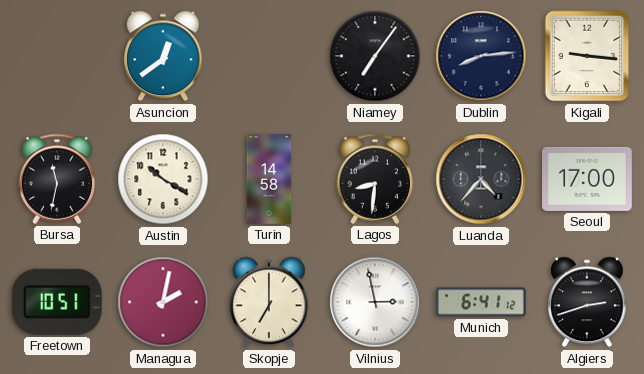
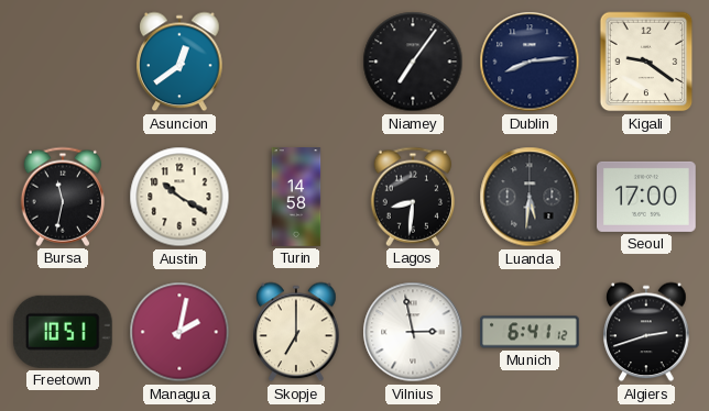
Kigali: 9:16 -> 9:21
Luanda: 4:37 -> 5:31
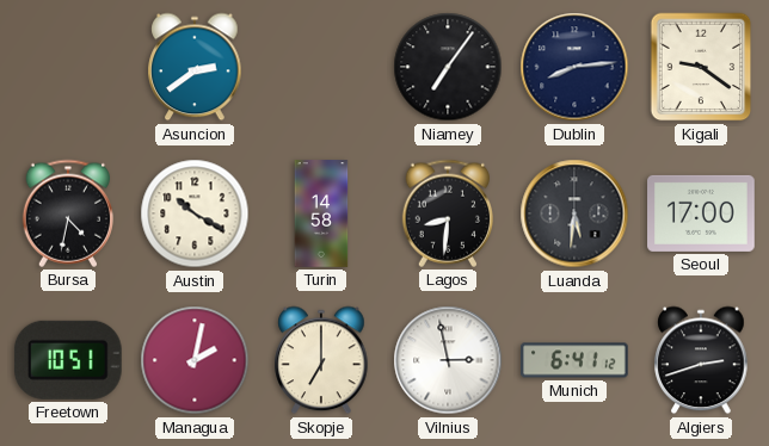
Asuncion: 12:39 -> 2:39
Bursa: 11:32 -> 4:32
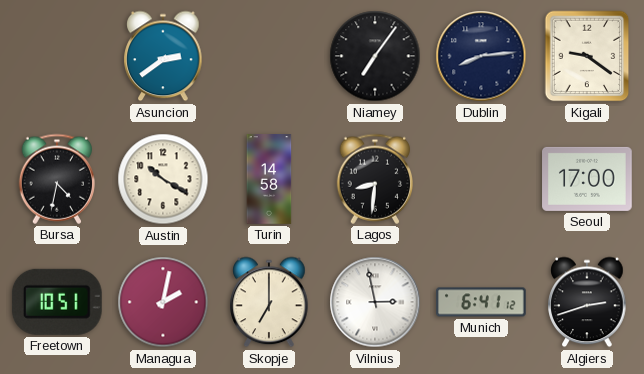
Luanda: 5:31 -> none
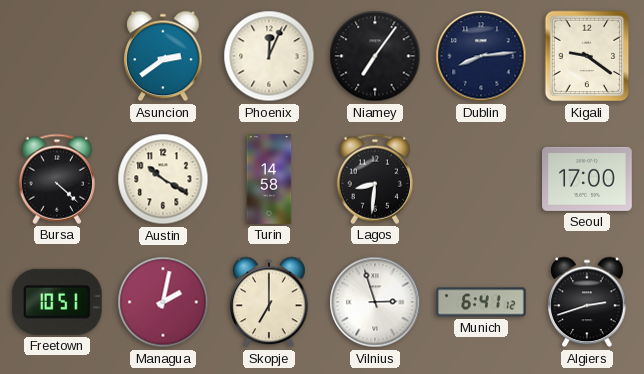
Phoenix: none -> 12:04
Bursa: 4:32 -> 4:22
Vilnius: 2:58 -> 2:57
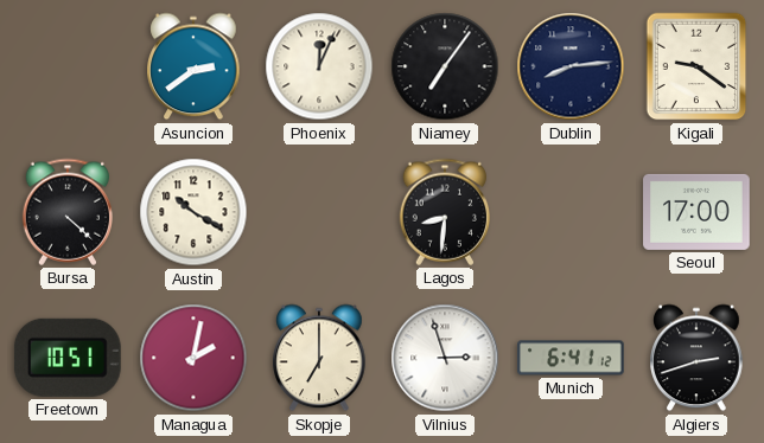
Turin: 14:58 -> none
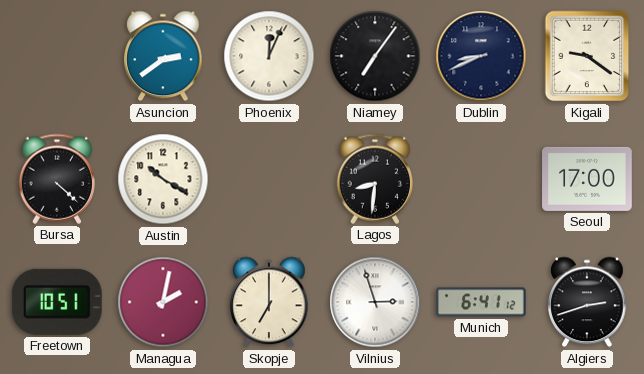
Dublin: 8:14 -> 8:41
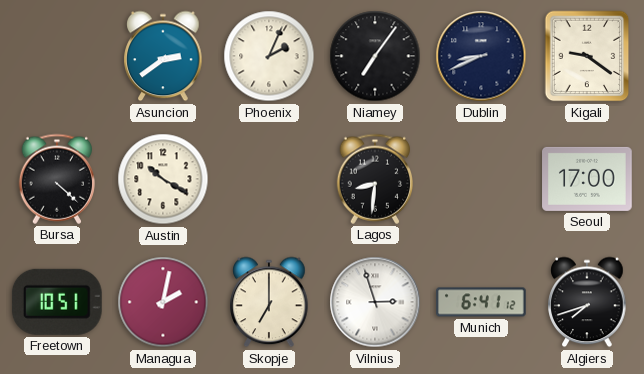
Phoenix: 12:04 -> 2:04
Algiers: 2:42 -> 7:42
